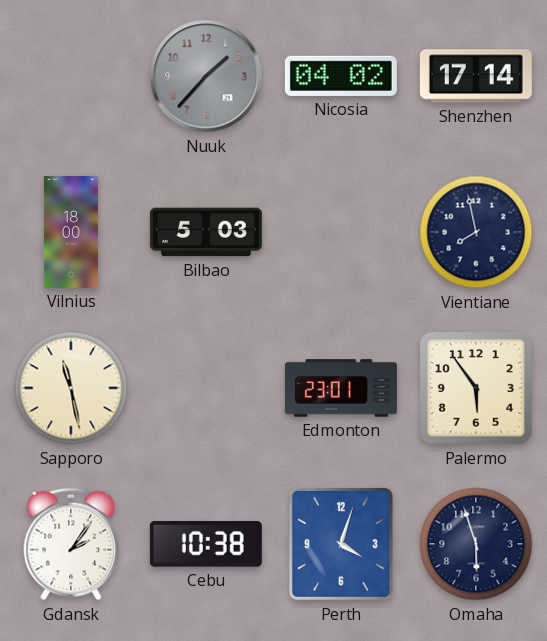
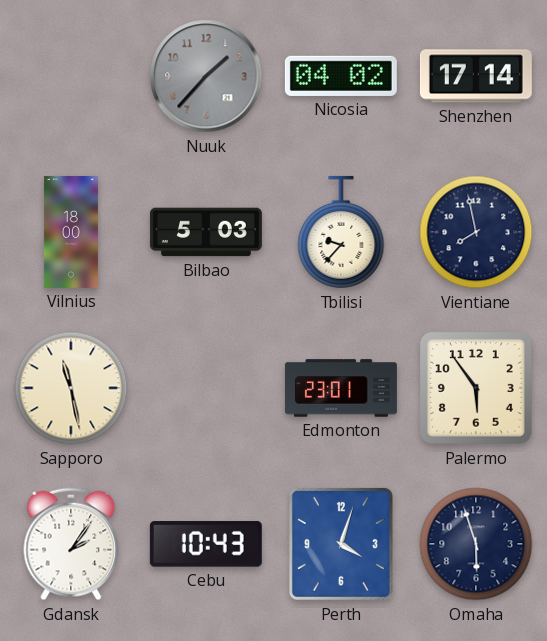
Tbilisi: none -> 9:37
Cebu: 10:38 -> 10:43
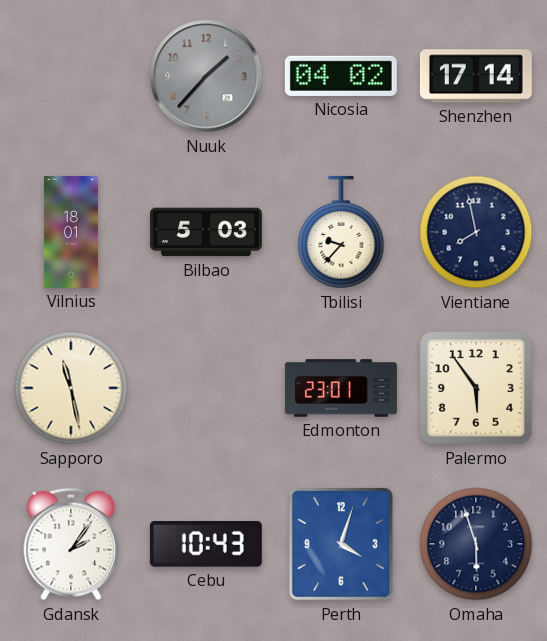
Vilnius: 18:00 -> 18:01
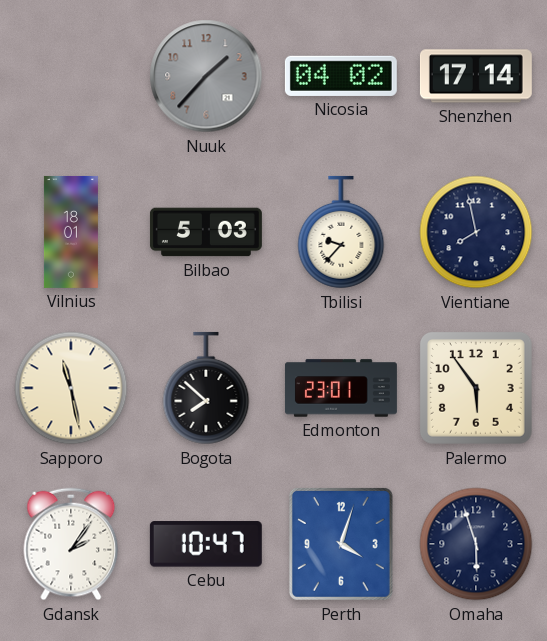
Bogota: none -> 7:52
Cebu: 10:43 -> 10:47
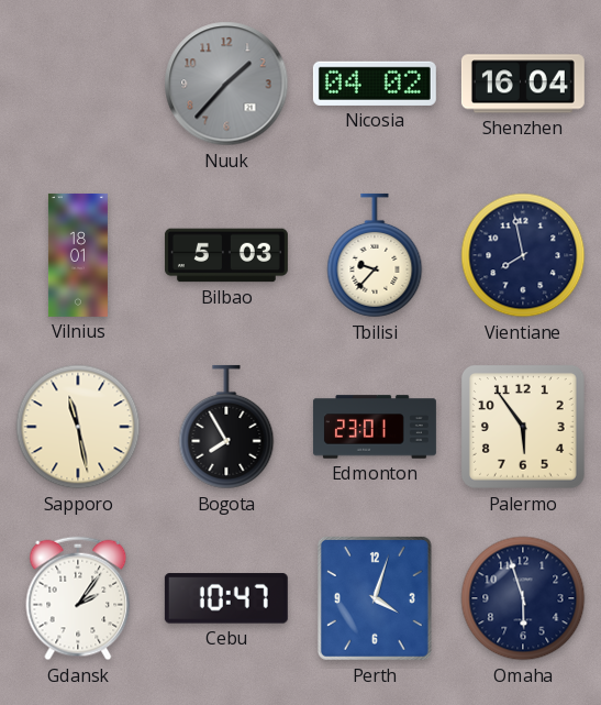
Shenzhen: 17:14 -> 16:04
Bogota: 7:52 -> 7:55
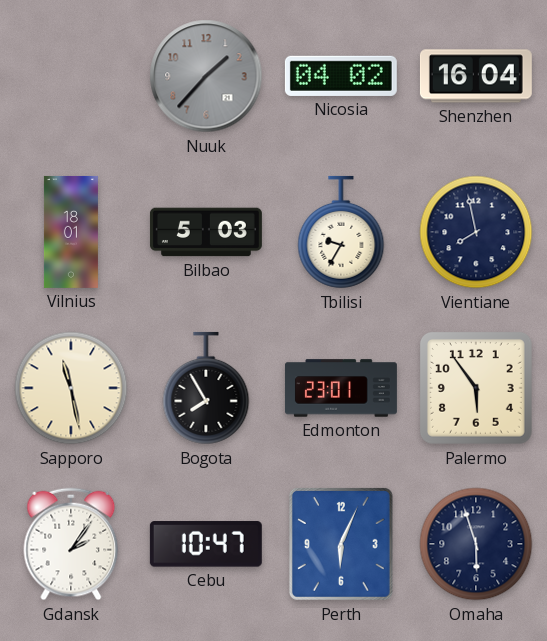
Tbilisi: 9:37 -> 9:35
Perth: 4:03 -> 6:04
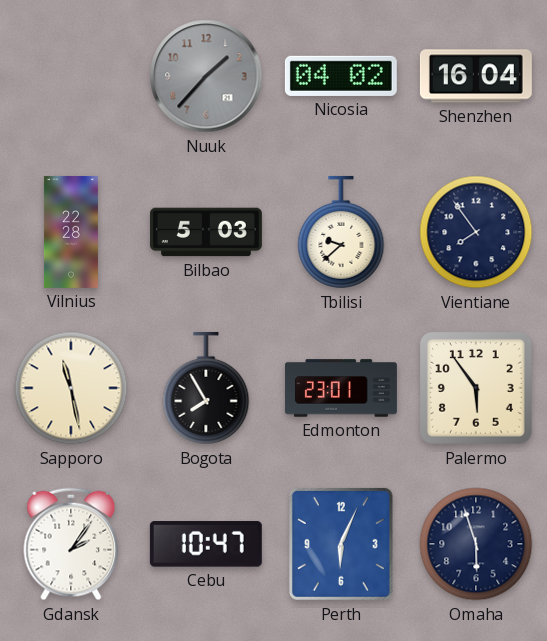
Vilnius: 18:01 -> 22:28
Tbilisi: 9:35 -> 9:38
Vientiane: 7:58 -> 7:54
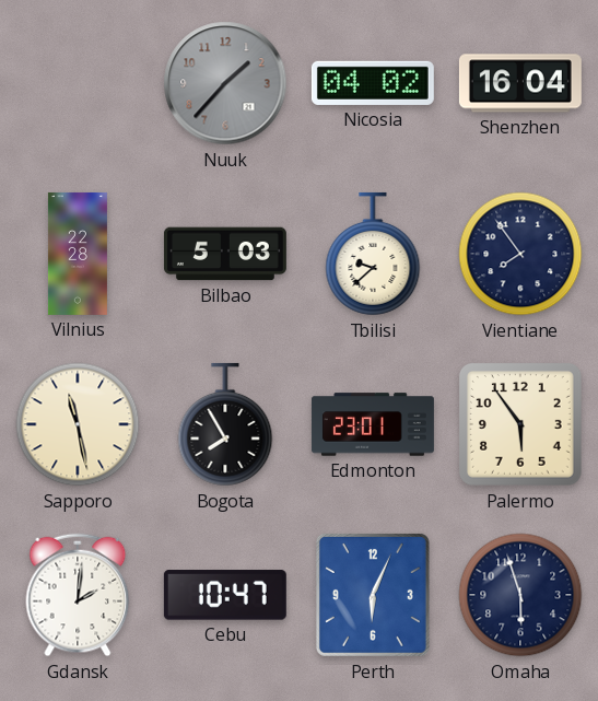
Gdansk: 2:06 -> 2:01
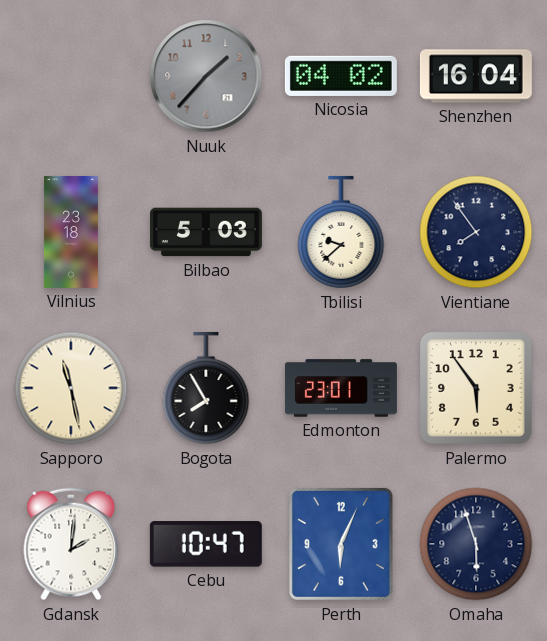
Vilnius: 22:28 -> 23:18
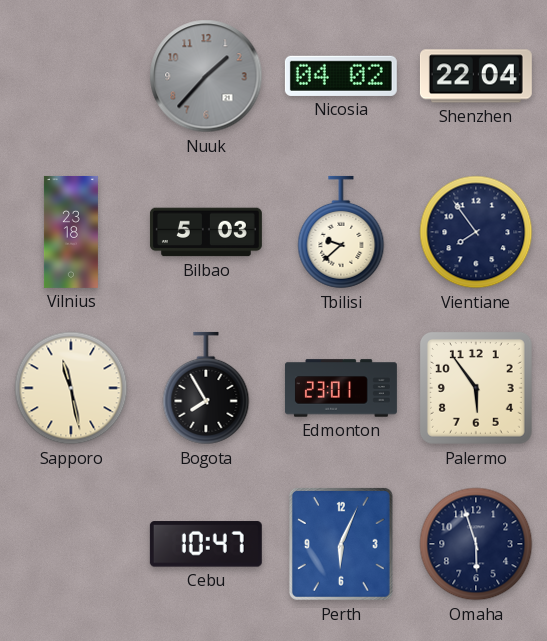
Shenzhen: 16:04 -> 22:04
Gdansk: 2:01 -> none
